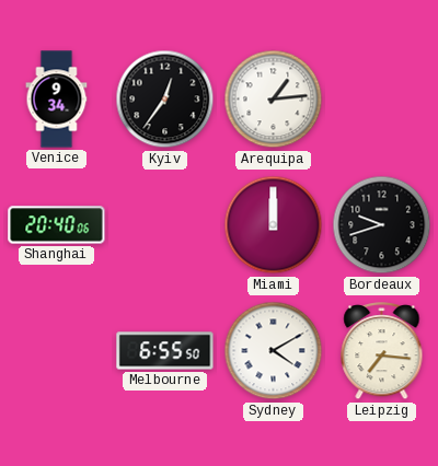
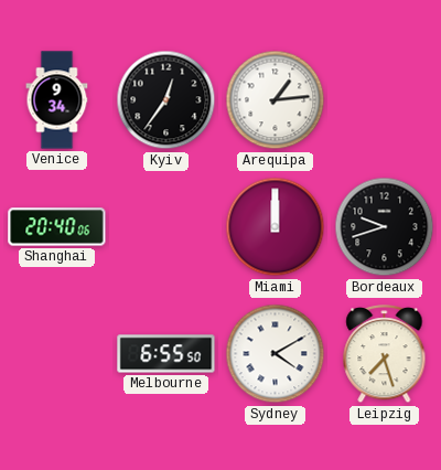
Leipzig: 7:16 -> 7:27
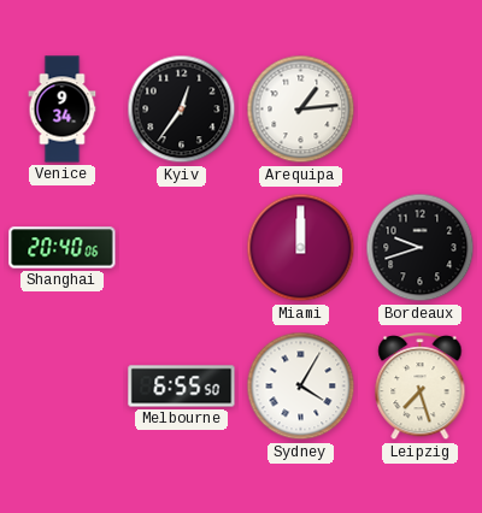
Sydney: 4:10 -> 4:05
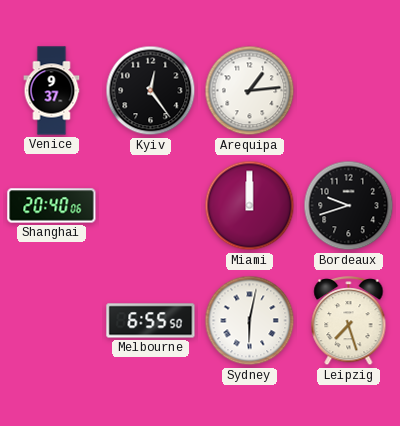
Venice: 9:34 -> 9:37
Kyiv: 12:36 -> 12:24
Sydney: 4:05 -> 6:02
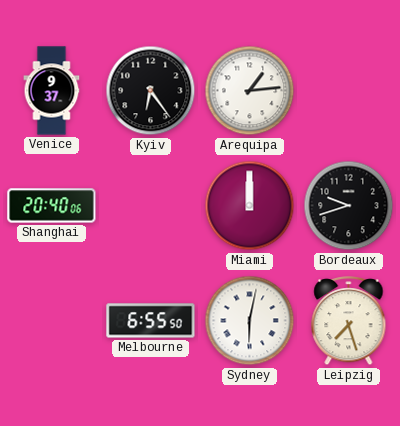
Kyiv: 12:24 -> 6:24
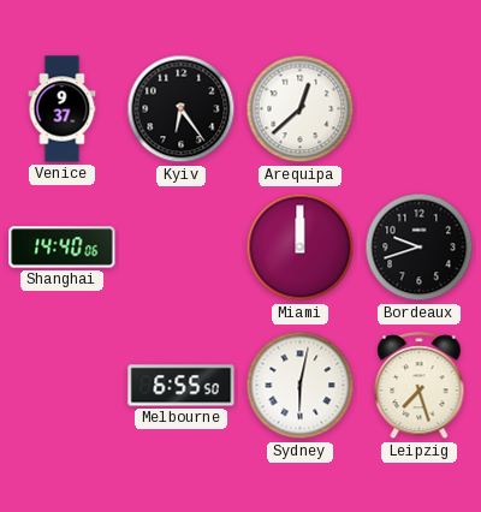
Arequipa: 1:14 -> 12:38
Shanghai: 20:40 -> 14:40
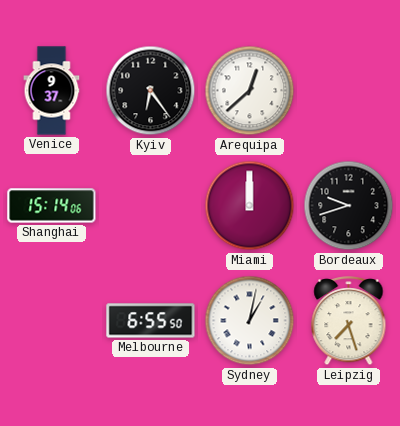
Shanghai: 14:40 -> 15:14
Sydney: 6:02 -> 1:02
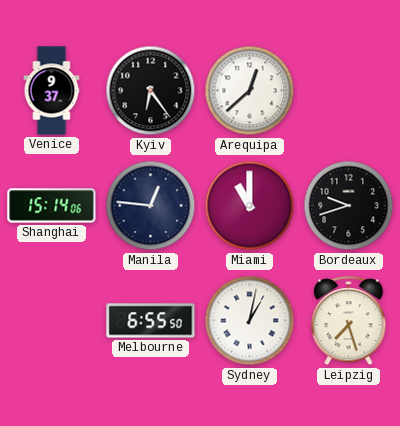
Manila: none -> 12:46
Miami: 12:00 -> 11:00
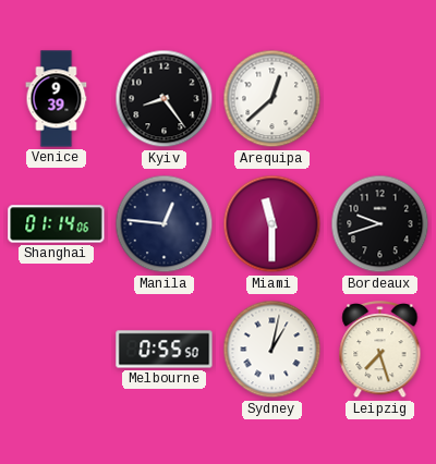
Venice: 9:37 -> 9:39
Kyiv: 6:24 -> 8:24
Shanghai: 15:14 -> 01:14
Miami: 11:00 -> 11:30
Melbourne: 6:55 -> 0:55
